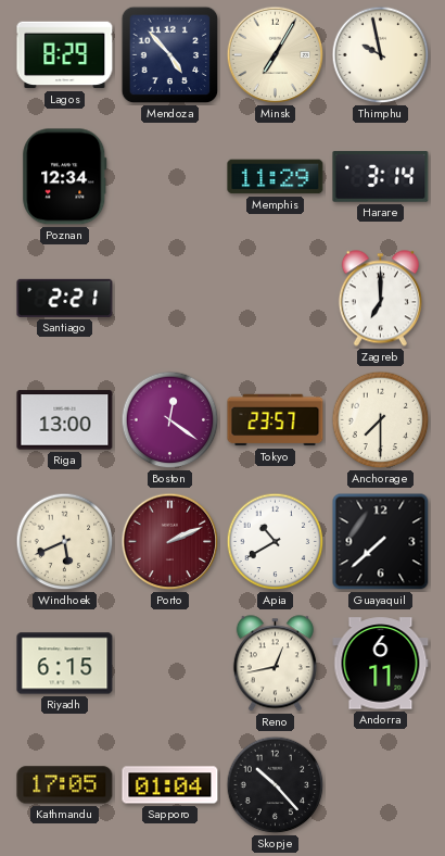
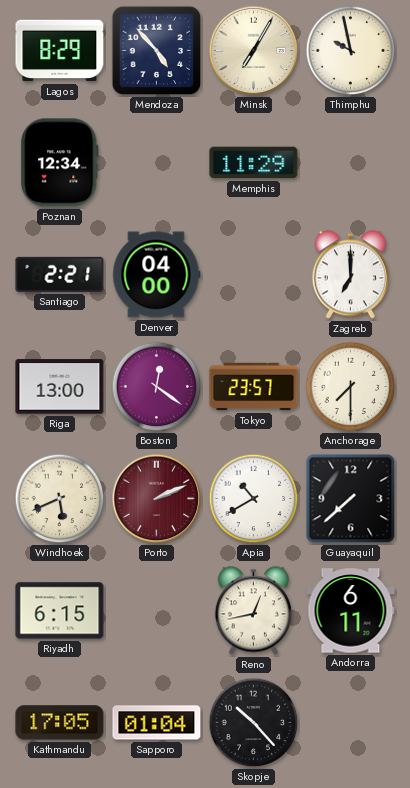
Harare: 3:14 -> none
Denver: none -> 04:00
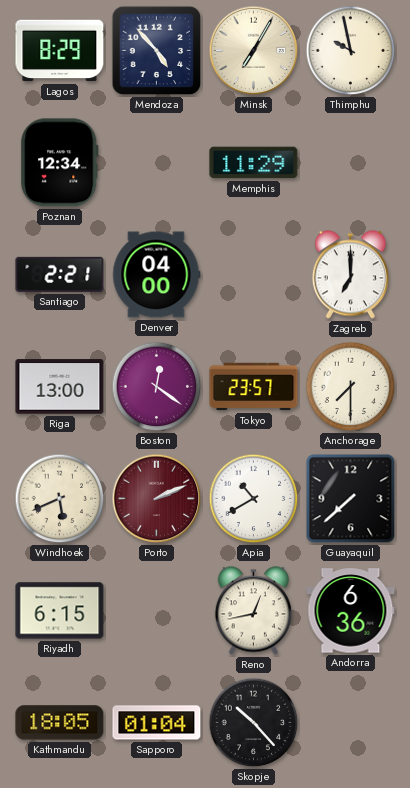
Andorra: 6:11 -> 6:36
Kathmandu: 17:05 -> 18:05
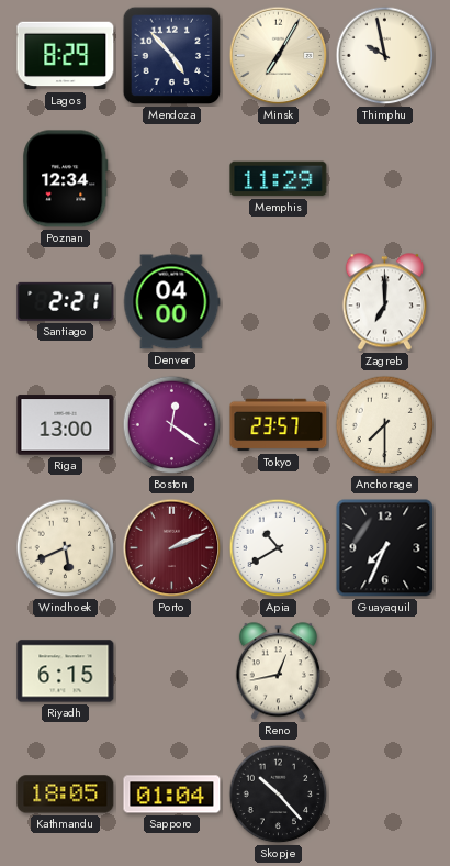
Guayaquil: 7:38 -> 7:34
Andorra: 6:36 -> none
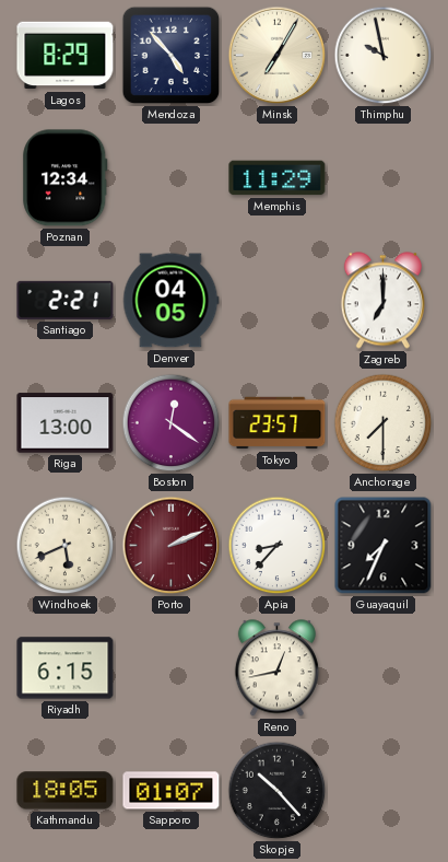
Denver: 04:00 -> 04:05
Apia: 10:40 -> 8:37
Sapporo: 01:04 -> 01:07
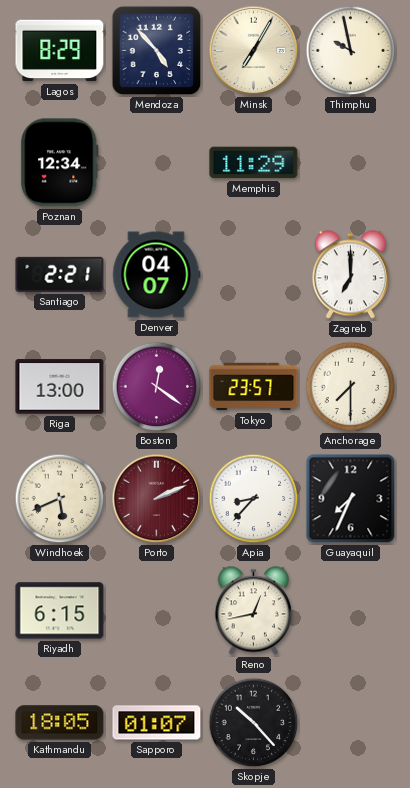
Denver: 04:05 -> 04:07
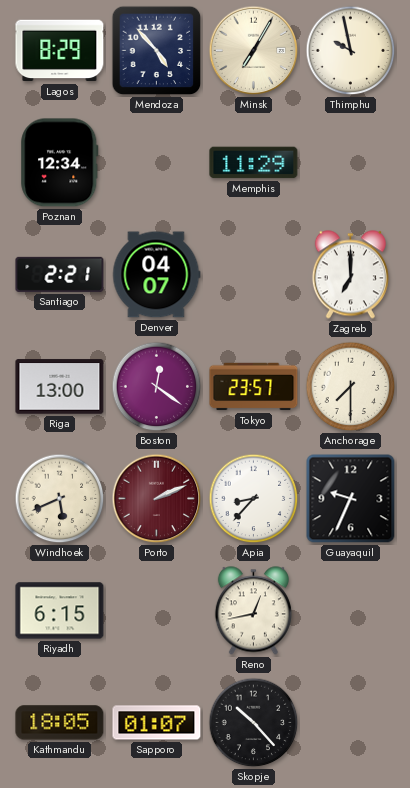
Guayaquil: 7:34 -> 9:34
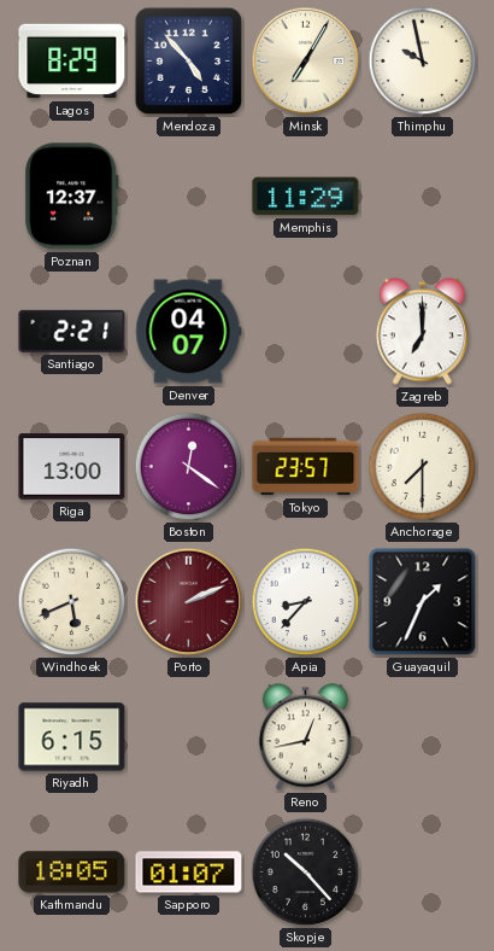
Poznan: 12:34 -> 12:37
Guayaquil: 9:34 -> 1:34
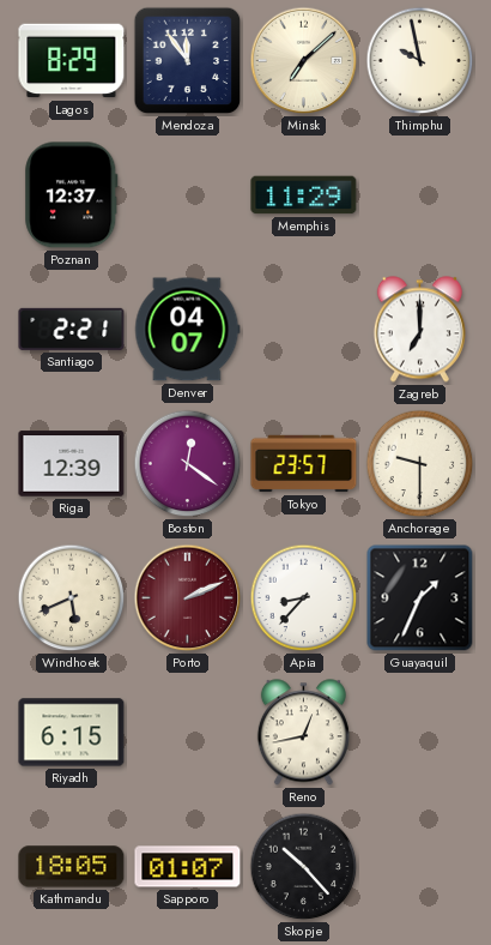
Mendoza: 4:53 -> 11:54
Minsk: 7:05 -> 7:08
Riga: 13:00 -> 12:39
Anchorage: 7:30 -> 9:30
